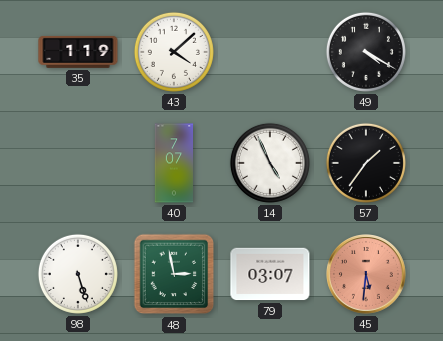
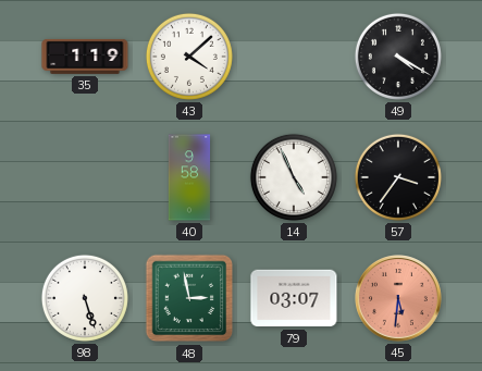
40: 7:07 -> 9:58
57: 1:36 -> 3:36
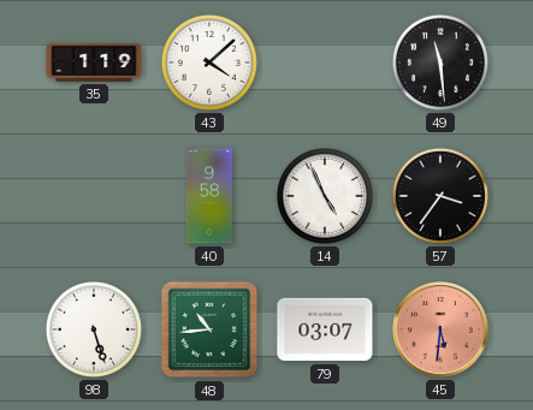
49: 4:20 -> 11:29
48: 2:58 -> 10:44
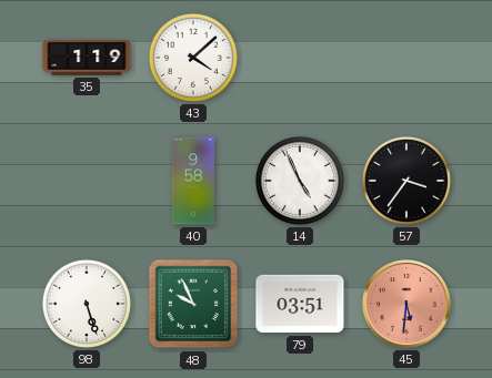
49: 11:29 -> none
48: 10:44 -> 9:56
79: 03:07 -> 03:51
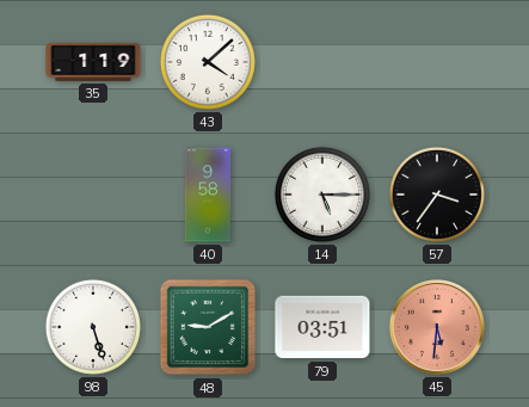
14: 4:56 -> 5:15
48: 9:56 -> 9:10
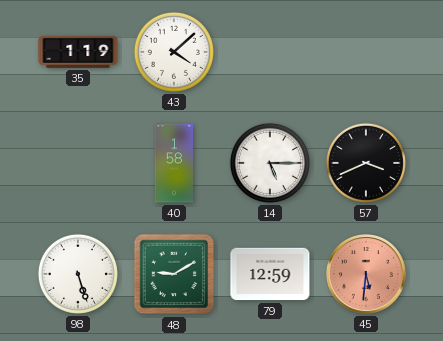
40: 9:58 -> 1:58
57: 3:36 -> 3:41
79: 03:51 -> 12:59
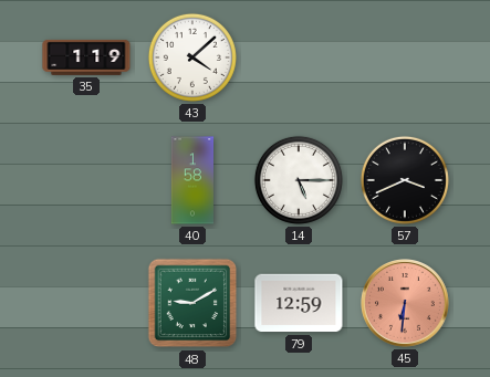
98: 5:27 -> none
45: 5:31 -> 6:31
